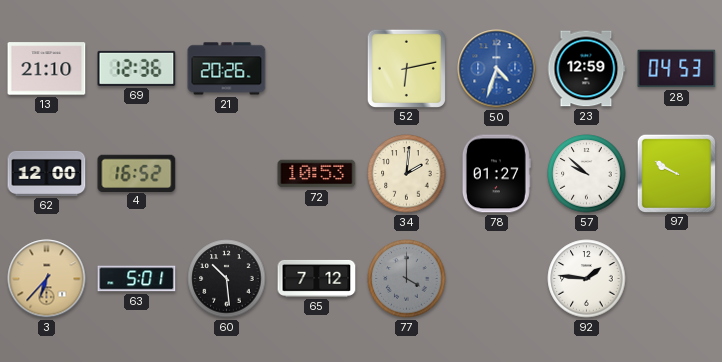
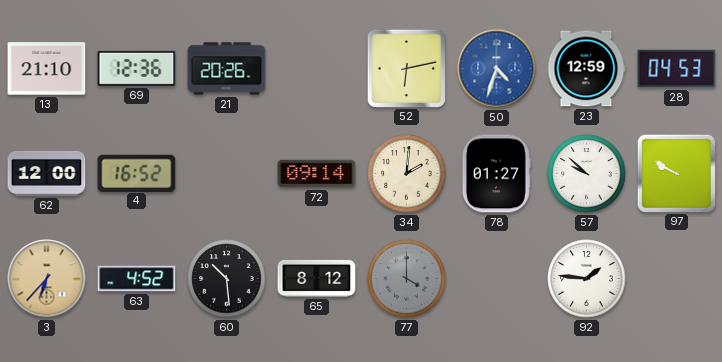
72: 10:53 -> 09:14
63: 5:01 -> 4:52
65: 7:12 -> 8:12
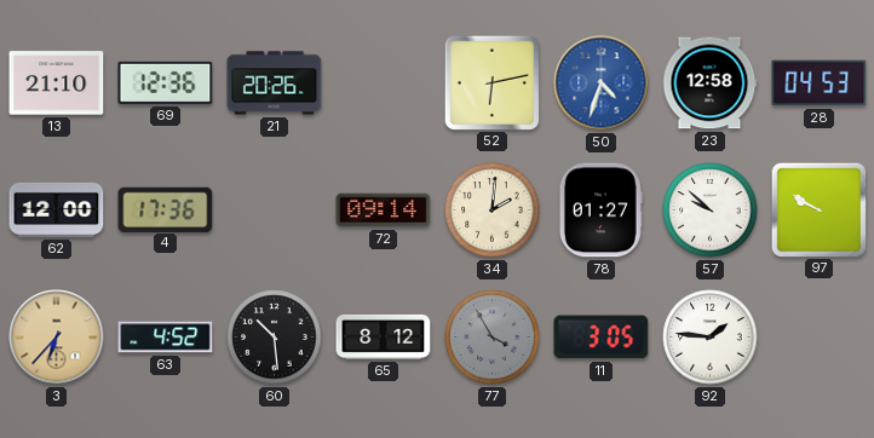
23: 12:59 -> 12:58
4: 16:52 -> 17:36
77: 4:00 -> 3:55
11: none -> 3:05
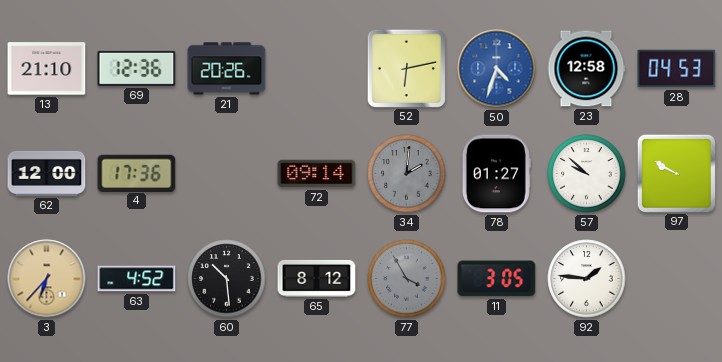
34 dial: cream -> grey
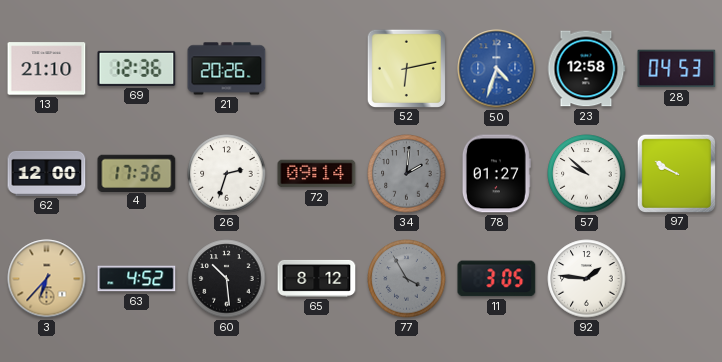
26: none -> 2:33
